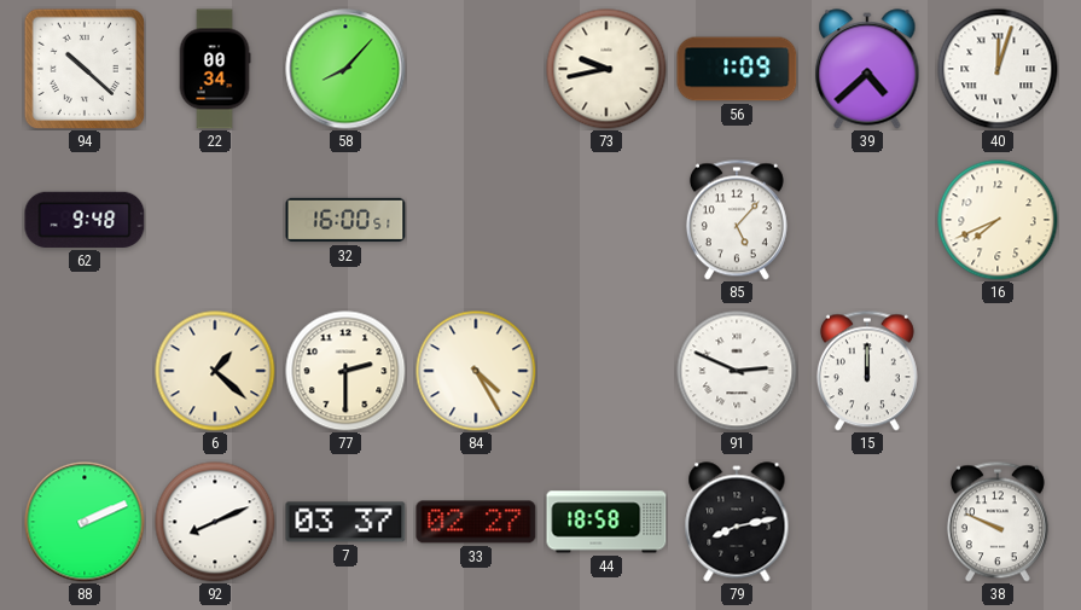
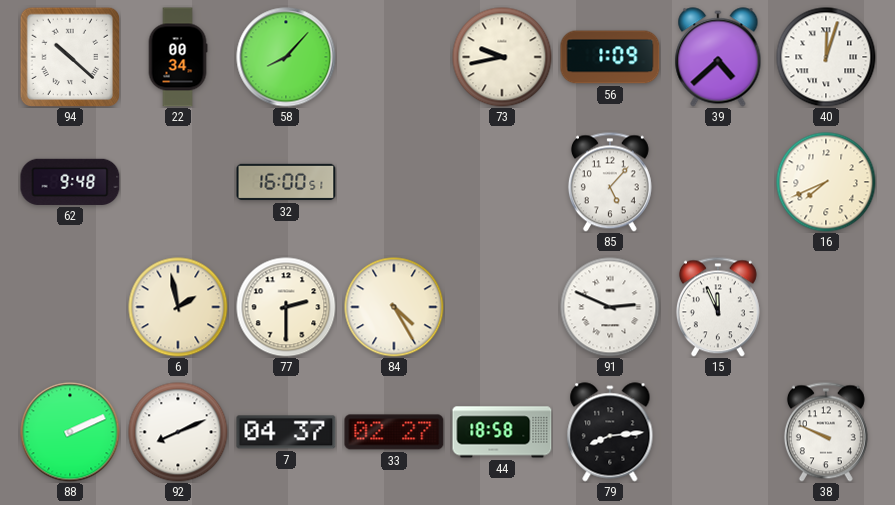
6: 1:22 -> 1:58
15: 12:00 -> 11:56
7: 03:37 -> 04:37
79: 8:13 -> 8:14
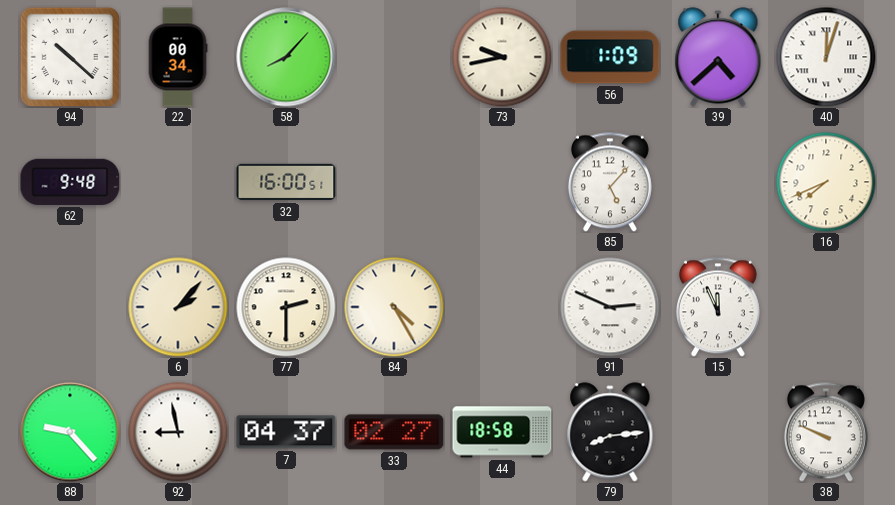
6: 1:58 -> 2:07
88: 2:11 -> 9:23
92: 8:11 -> 8:58
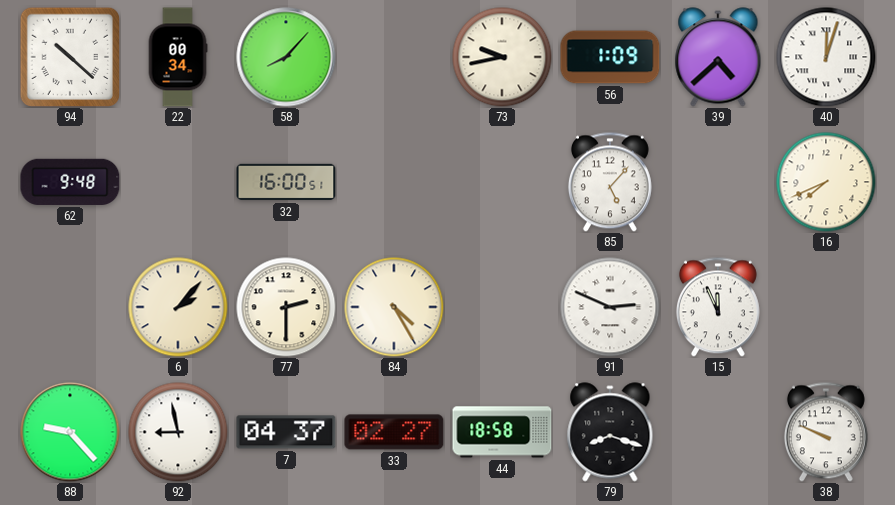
79: 8:14 -> 8:18
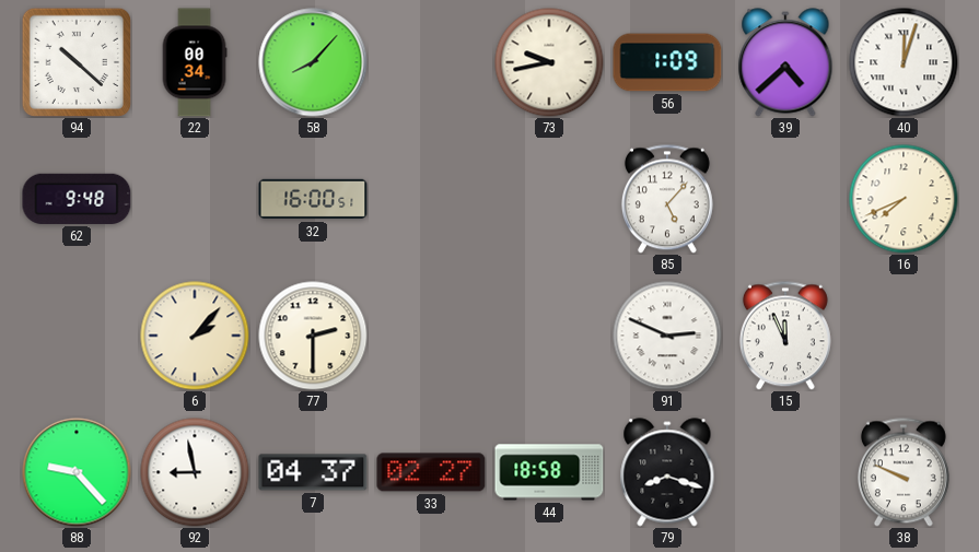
84: 4:25 -> none
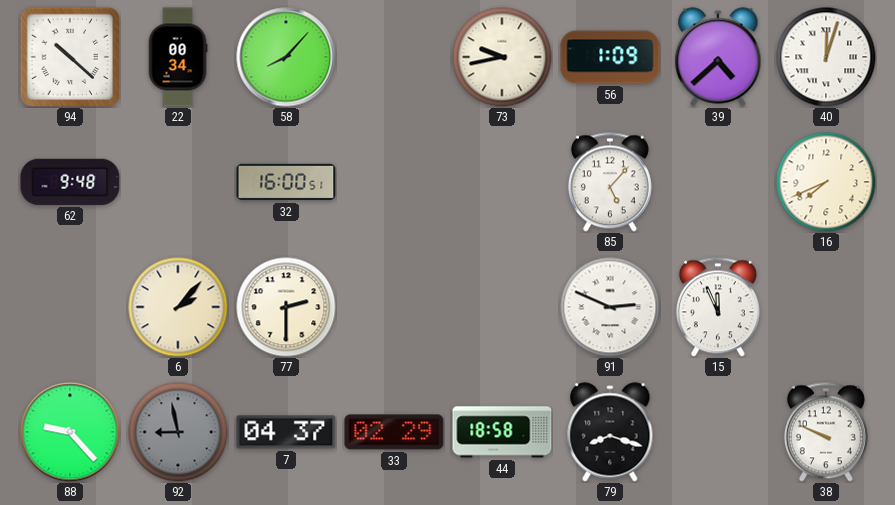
92 dial: white -> grey
33: 02:27 -> 02:29
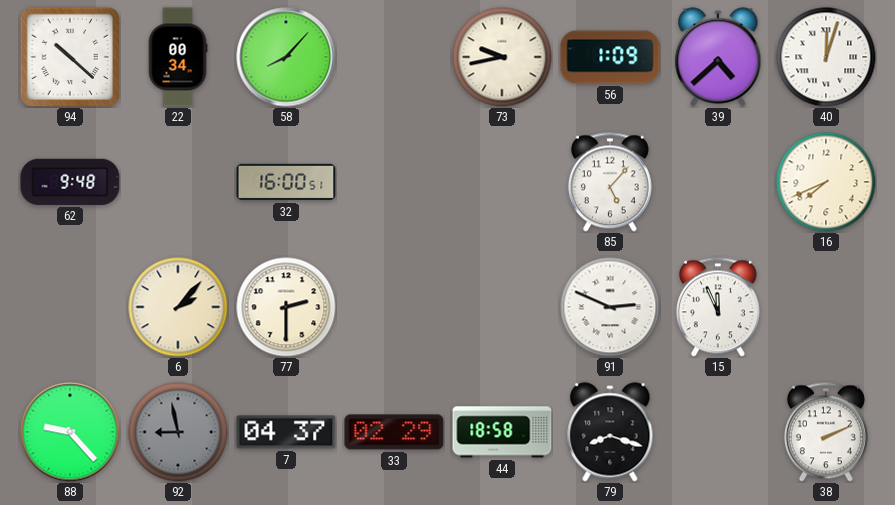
38: 9:49 -> 2:11
